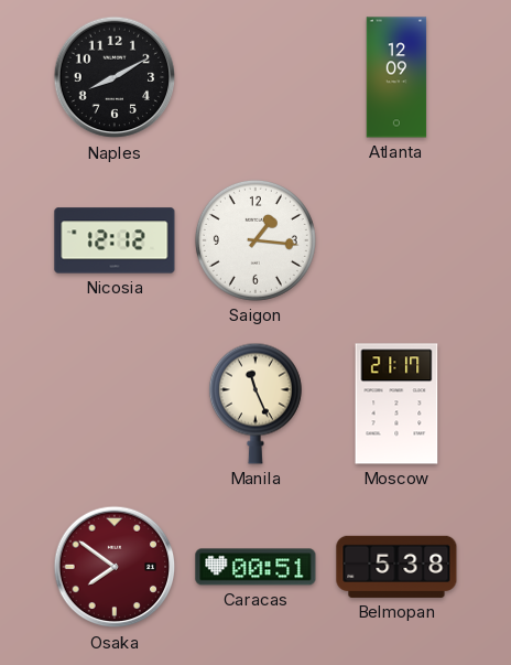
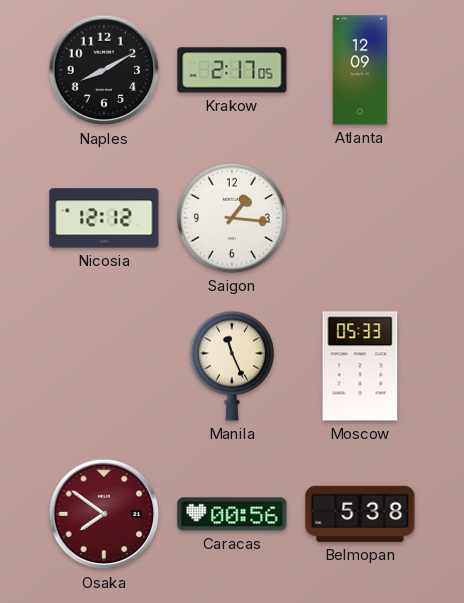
Krakow: none -> 2:17
Moscow: 21:17 -> 05:33
Caracas: 00:51 -> 00:56
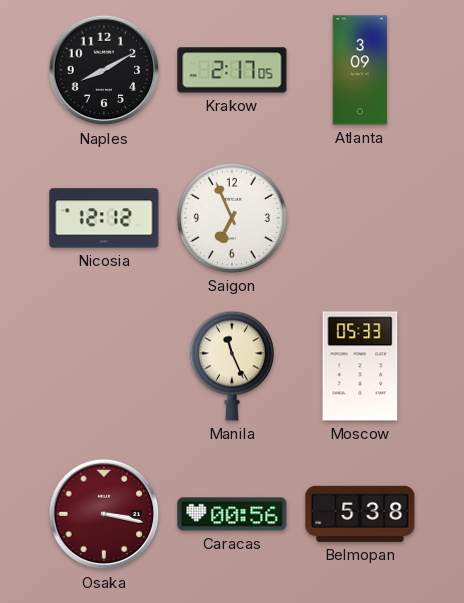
Atlanta: 12:09 -> 3:09
Saigon: 1:16 -> 6:56
Osaka: 7:51 -> 3:17
